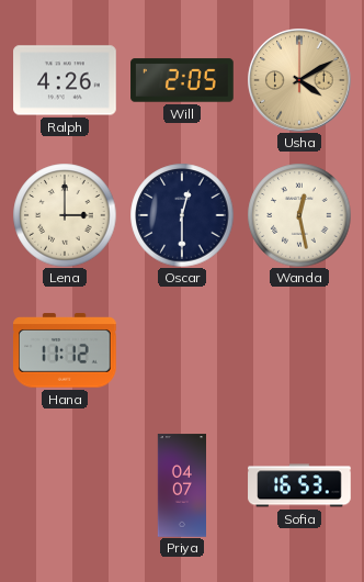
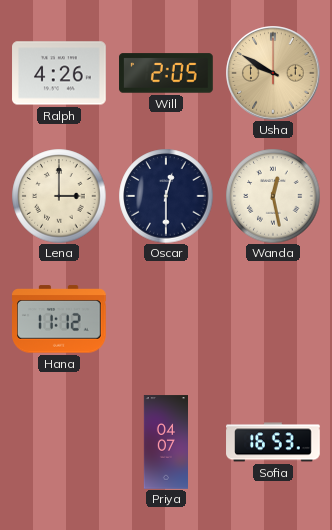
Usha: 4:10 -> 9:50
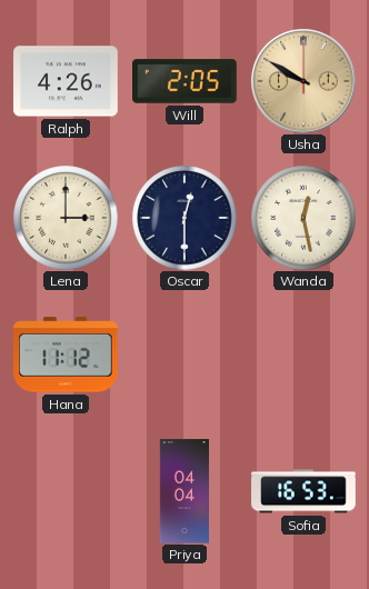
Priya: 04:07 -> 04:04
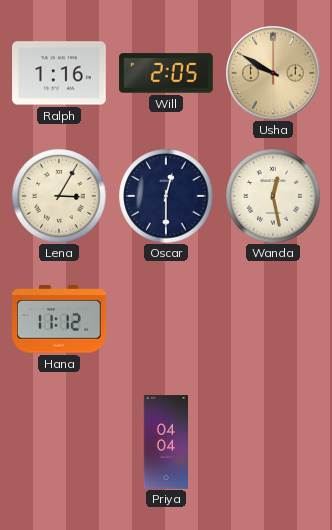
Ralph: 4:26 -> 1:16
Lena: 3:00 -> 3:05
Sofia: 16:53 -> none
